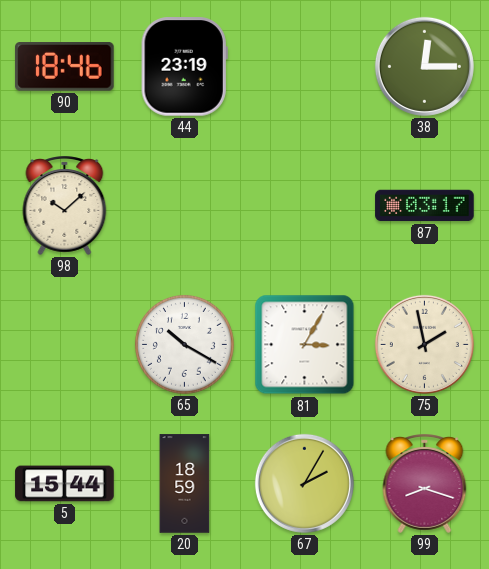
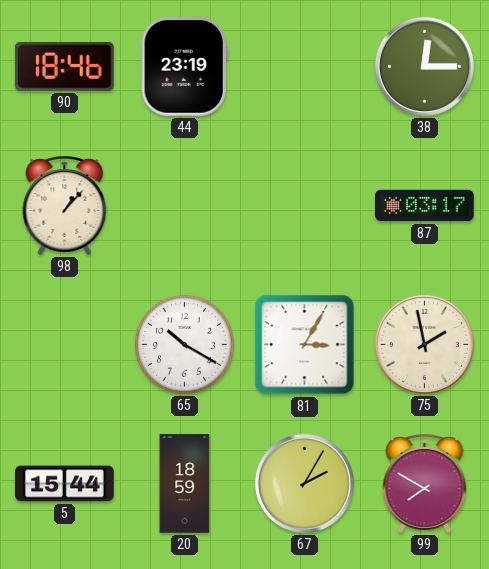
98: 10:08 -> 1:07
99: 8:18 -> 7:50
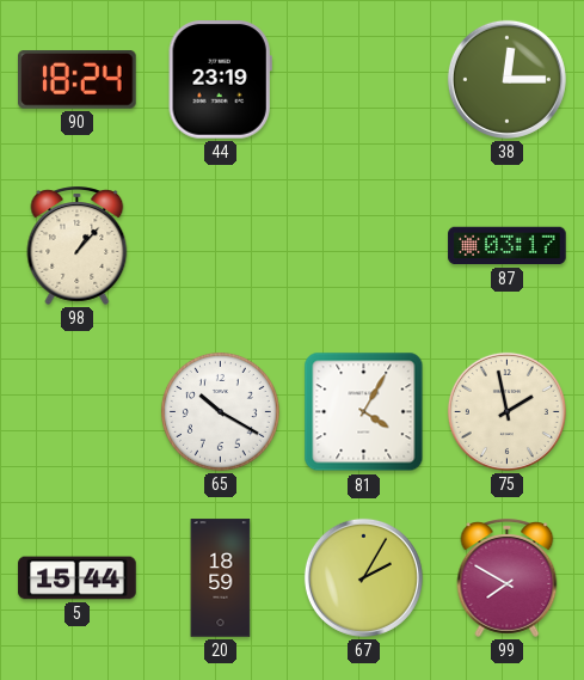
90: 18:46 -> 18:24
81: 3:05 -> 4:05
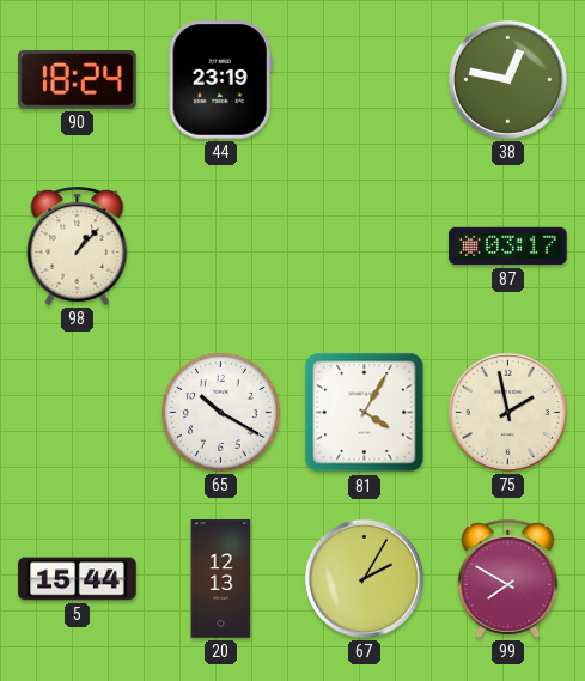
38: 12:15 -> 12:47
20: 18:59 -> 12:13
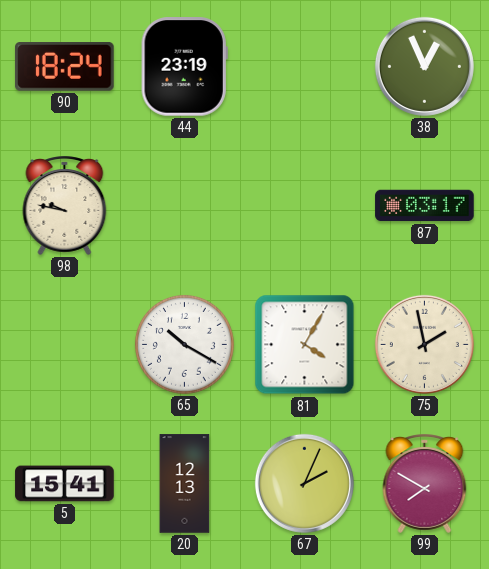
38: 12:47 -> 12:56
98: 1:07 -> 9:47
5: 15:44 -> 15:41
67: 2:05 -> 2:04
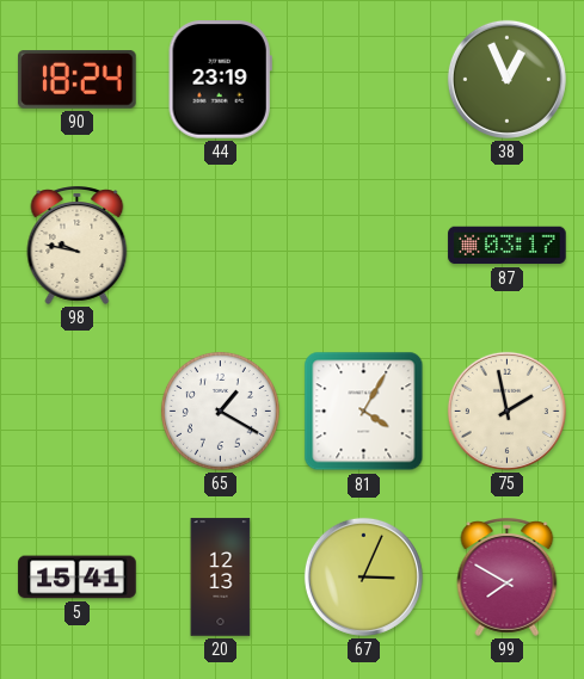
65: 10:20 -> 1:20
67: 2:04 -> 3:04
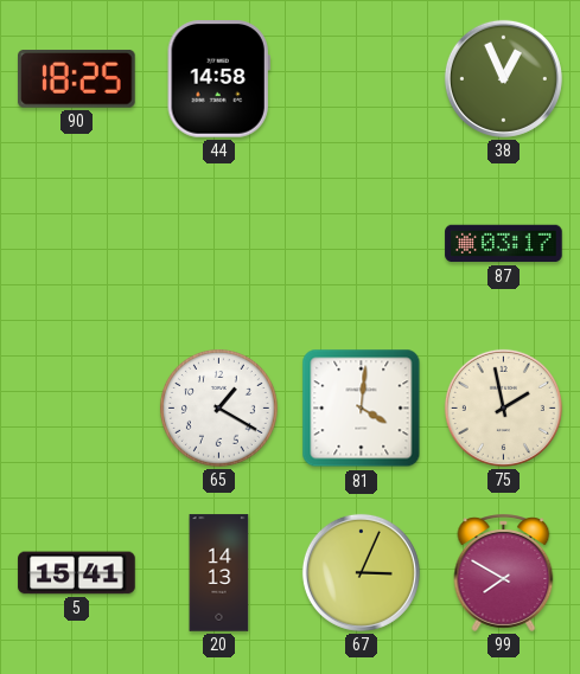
90: 18:24 -> 18:25
44: 23:19 -> 14:58
98: 9:47 -> none
81: 4:05 -> 4:01
20: 12:13 -> 14:13
